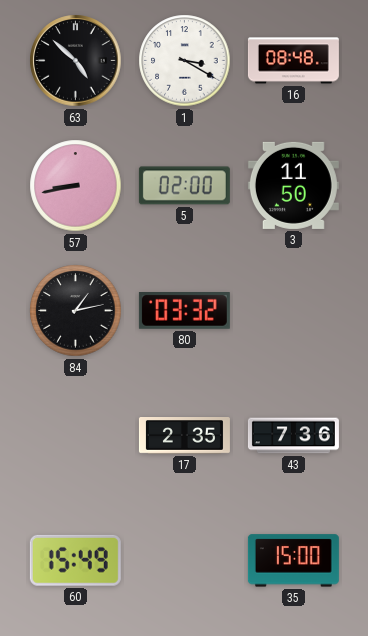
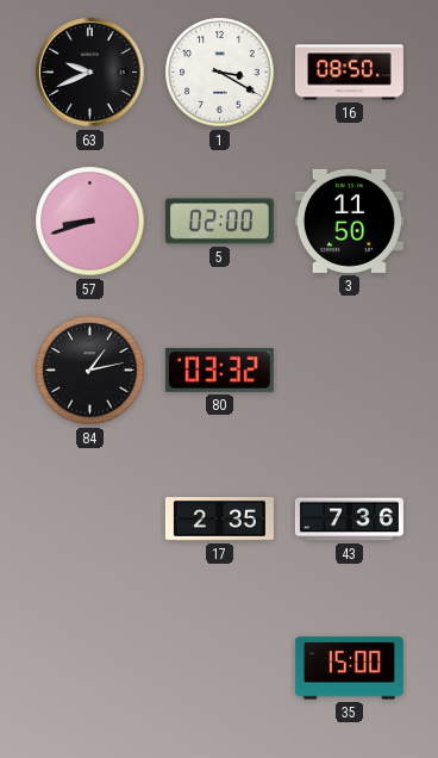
63: 4:52 -> 9:41
16: 08:48 -> 08:50
57: 8:43 -> 8:42
60: 15:49 -> none
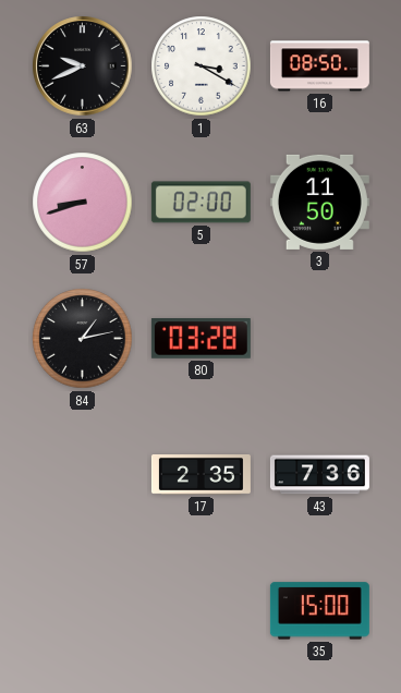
80: 03:32 -> 03:28
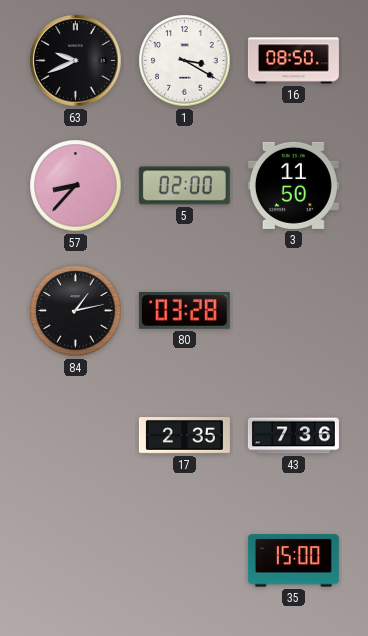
57: 8:42 -> 8:37
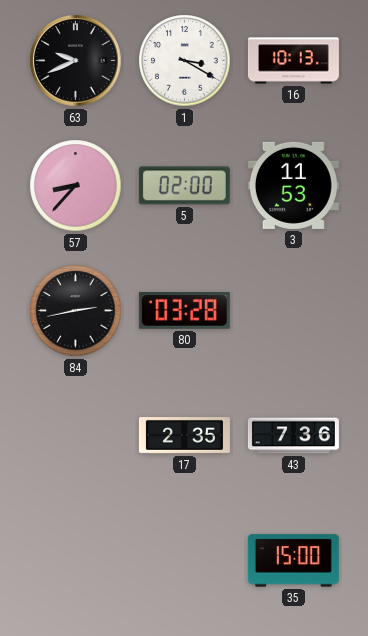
16: 08:50 -> 10:13
3: 11:50 -> 11:53
84: 1:13 -> 2:43
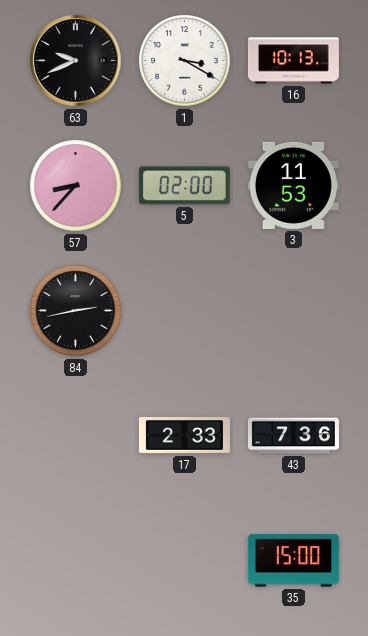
80: 03:28 -> none
17: 2:35 -> 2:33
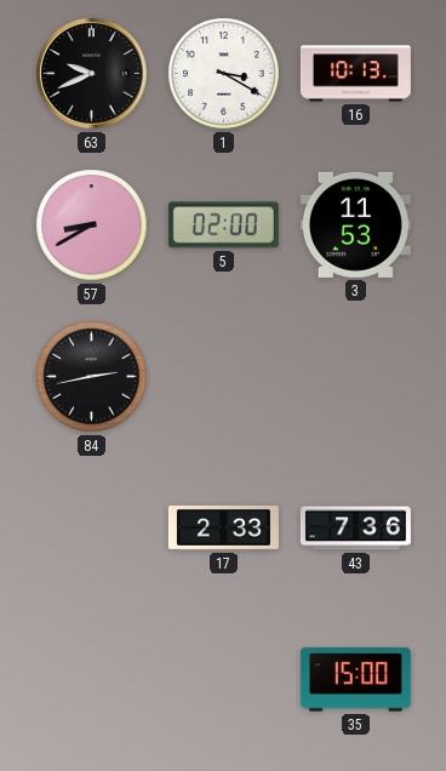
57: 8:37 -> 8:40
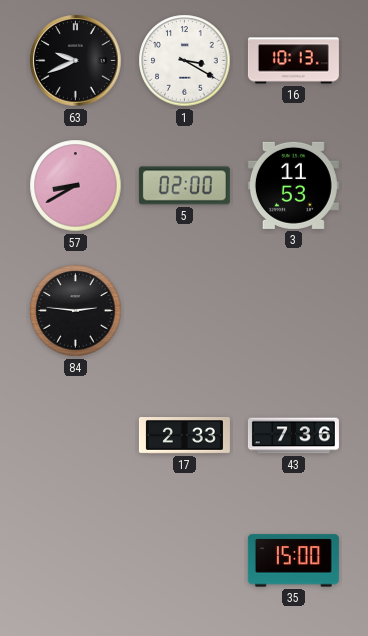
84: 2:43 -> 2:46
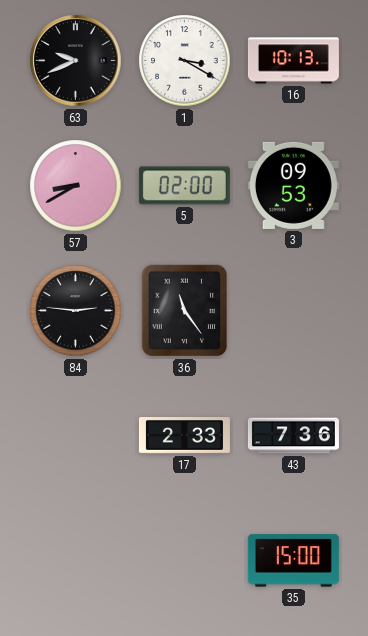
3: 11:53 -> 09:53
36: none -> 11:24
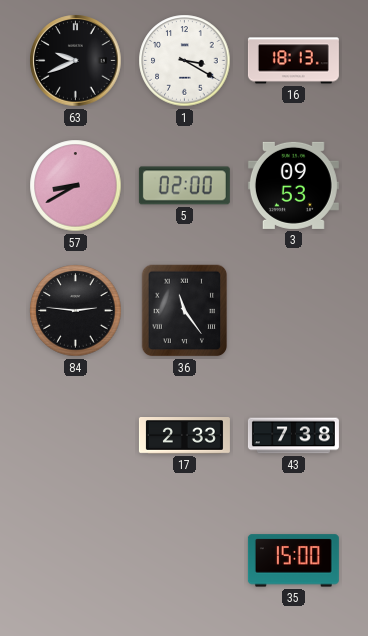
16: 10:13 -> 18:13
43: 7:36 -> 7:38
